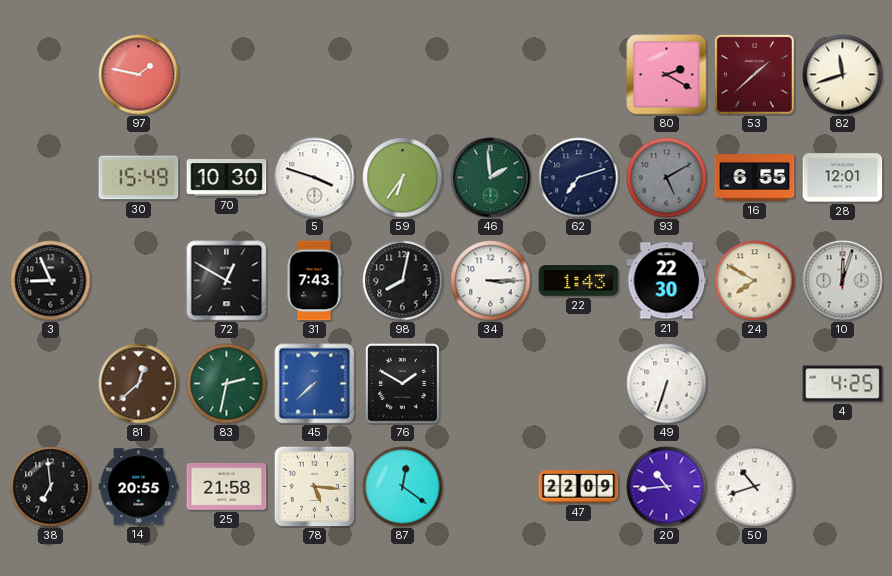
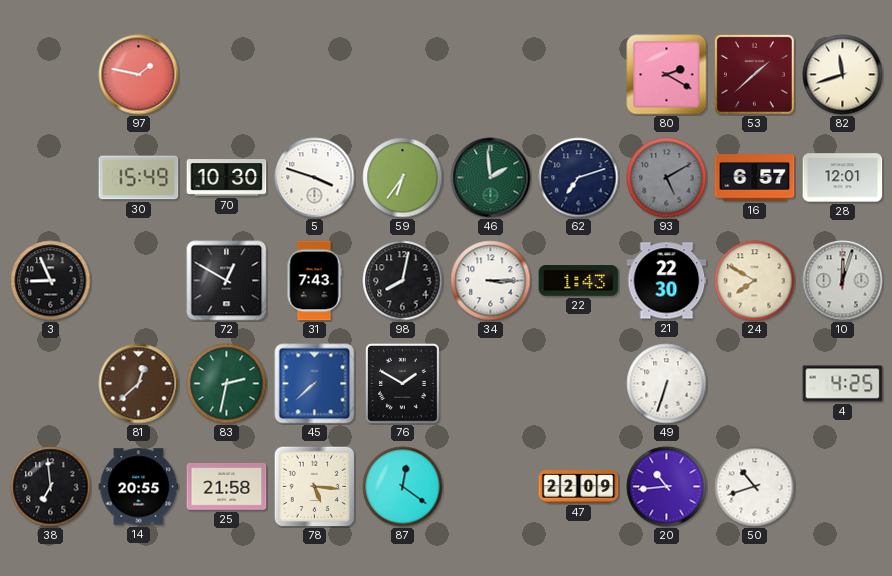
16: 6:55 -> 6:57
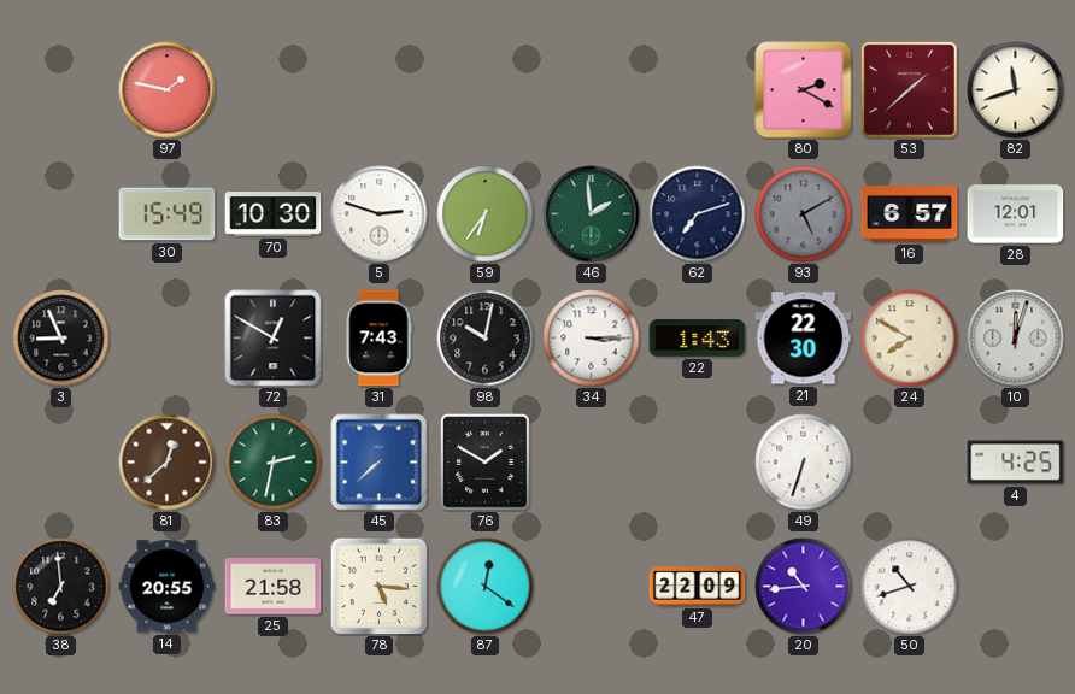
5: 3:48 -> 2:48
98: 8:02 -> 10:02
